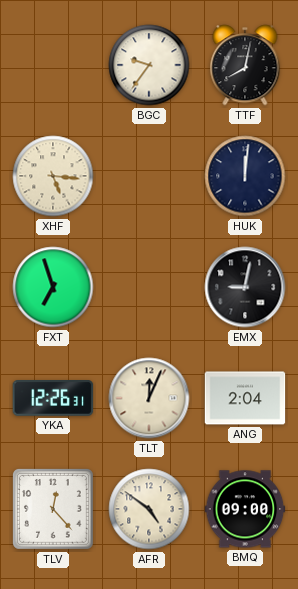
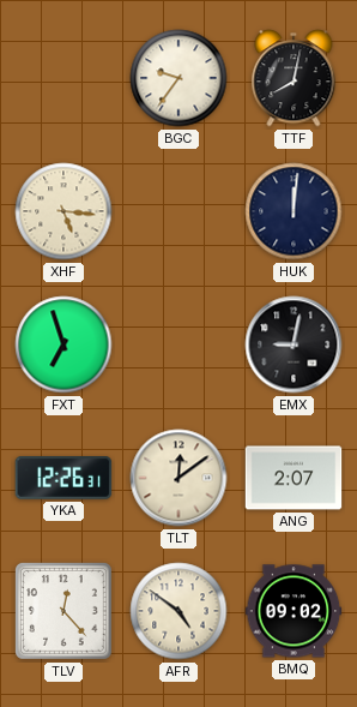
TLT: 12:04 -> 12:09
ANG: 2:04 -> 2:07
BMQ: 09:00 -> 09:02
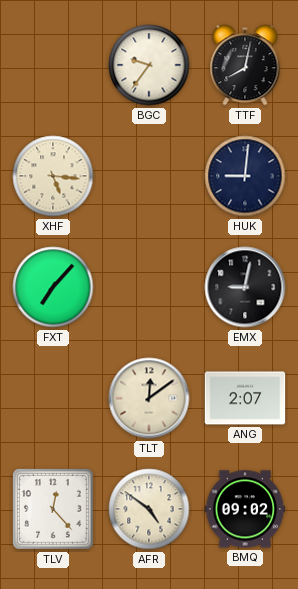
HUK: 12:01 -> 9:01
FXT: 6:57 -> 7:07
YKA: 12:26 -> none
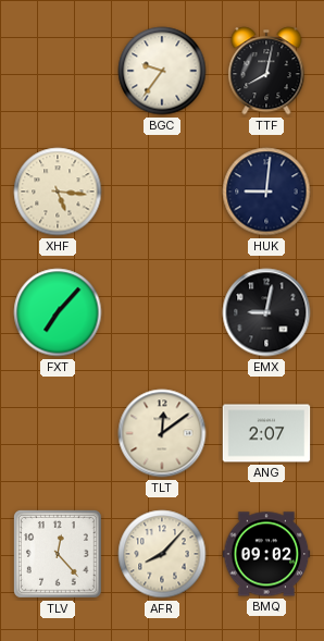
AFR: 4:51 -> 8:07
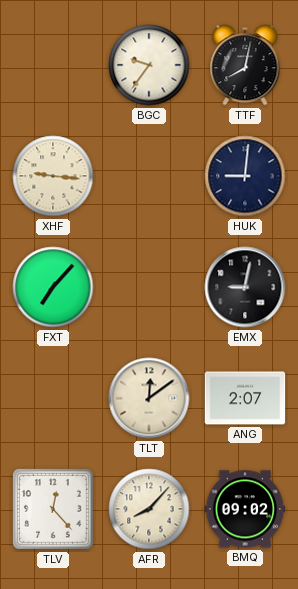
XHF: 5:16 -> 9:16
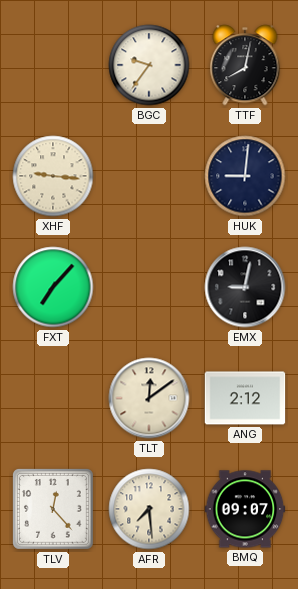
ANG: 2:07 -> 2:12
AFR: 8:07 -> 7:29
BMQ: 09:02 -> 09:07
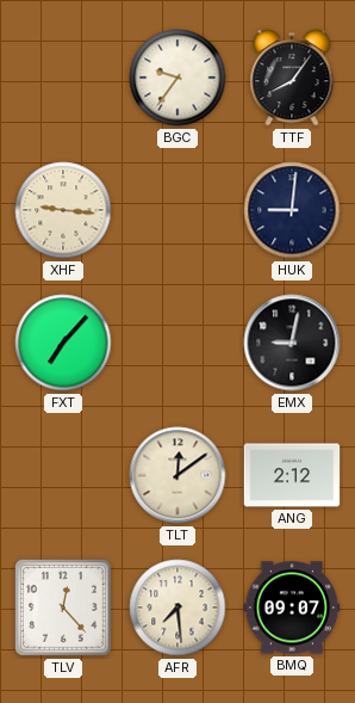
TTF: 8:02 -> 8:06
